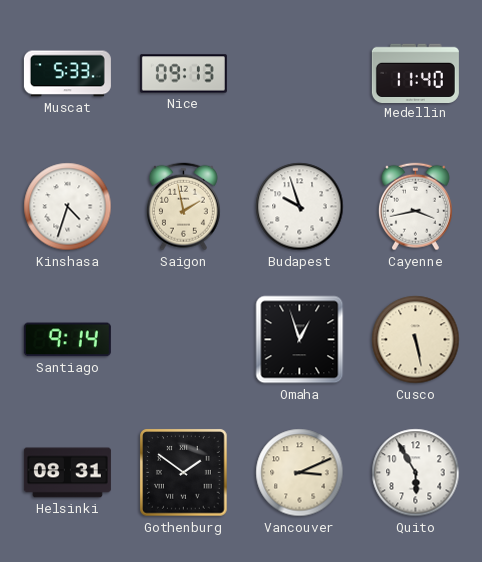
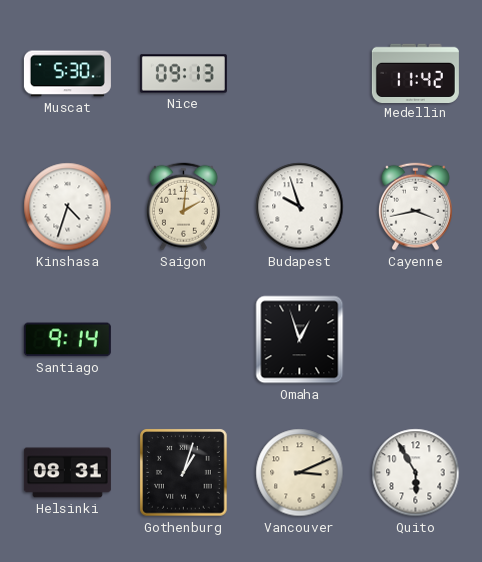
Muscat: 5:33 -> 5:30
Medellin: 11:40 -> 11:42
Saigon: 1:58 -> 2:01
Cusco: 5:28 -> none
Gothenburg: 1:51 -> 1:03
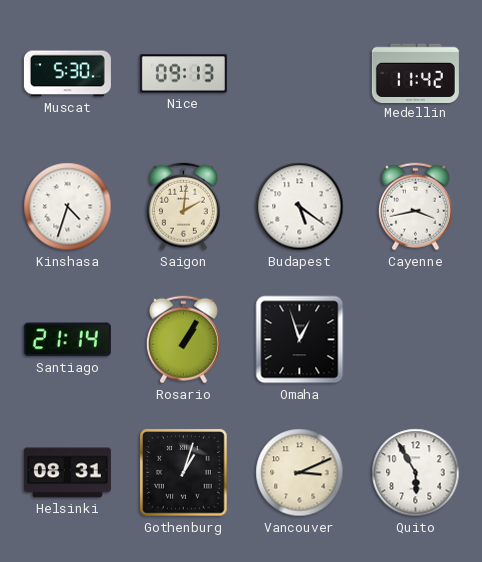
Budapest: 9:57 -> 5:21
Santiago: 9:14 -> 21:14
Rosario: none -> 1:05
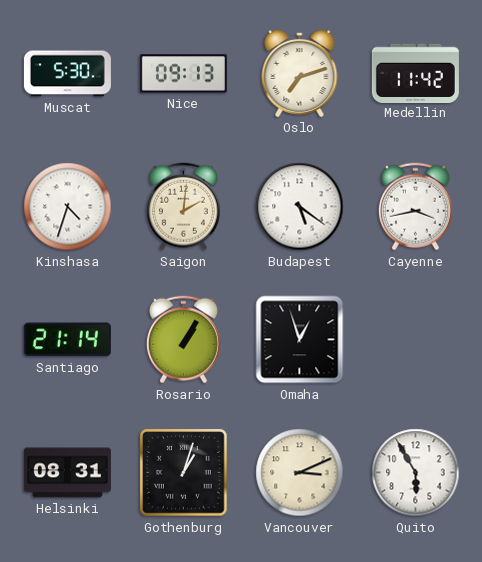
Oslo: none -> 7:12
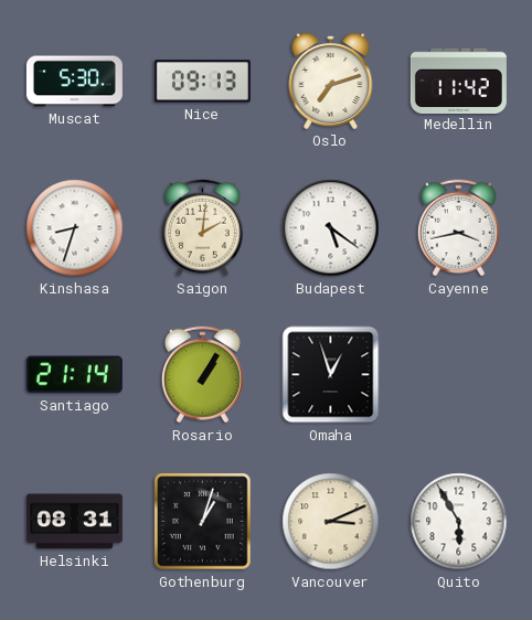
Kinshasa: 4:33 -> 8:33
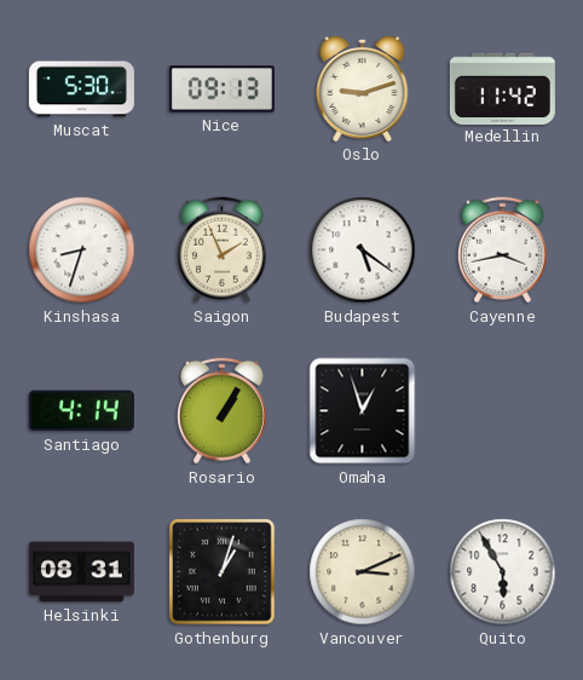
Oslo: 7:12 -> 9:12
Saigon: 2:01 -> 1:56
Santiago: 21:14 -> 4:14
